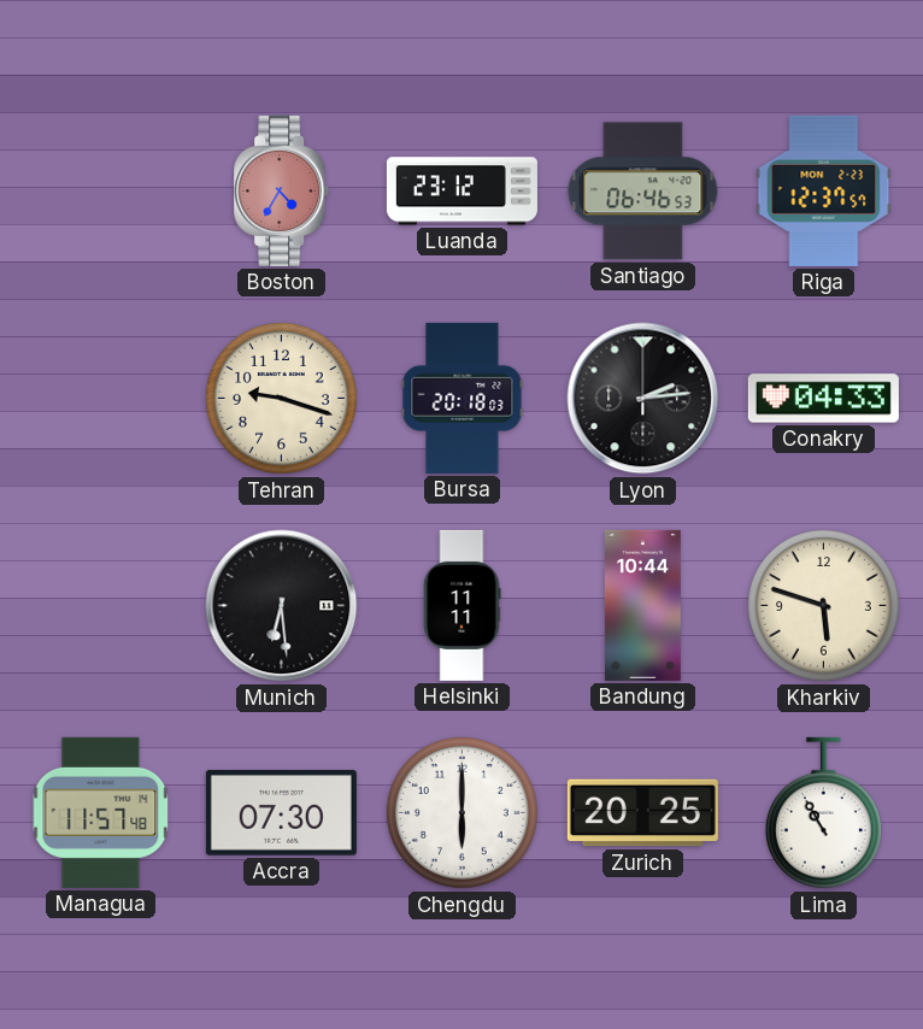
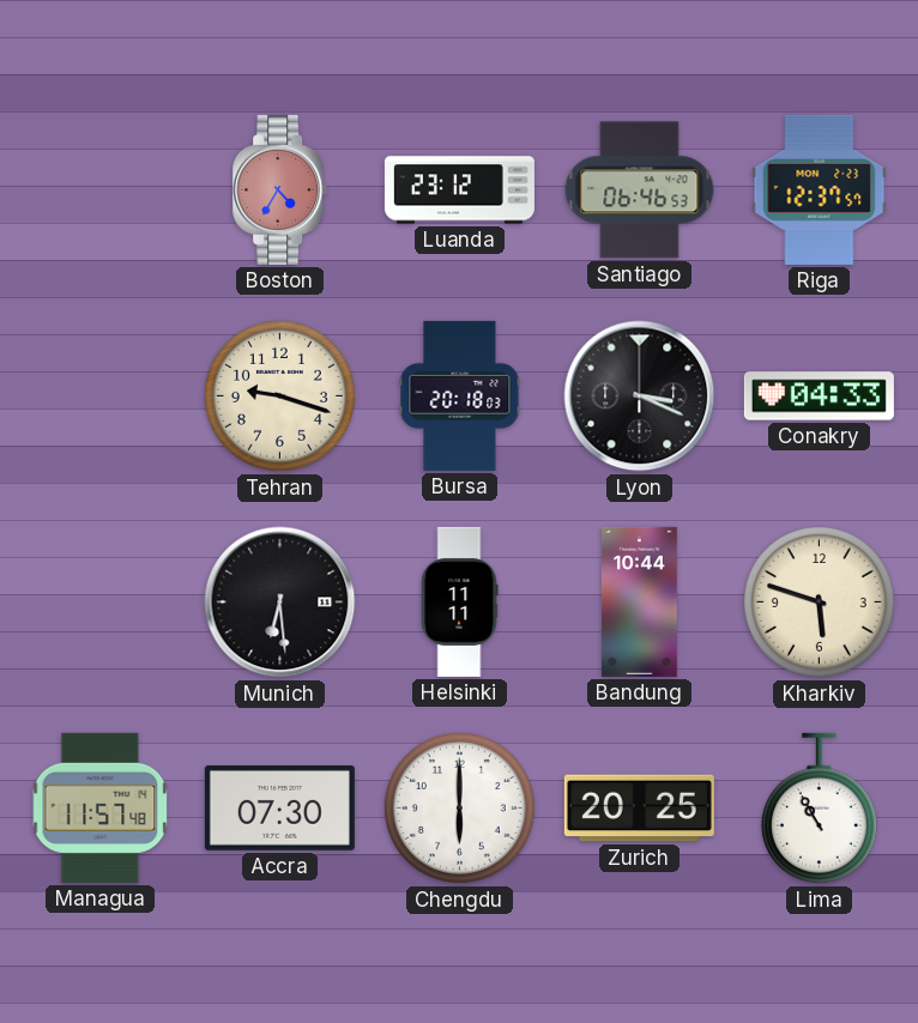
Lyon: 2:14 -> 3:19
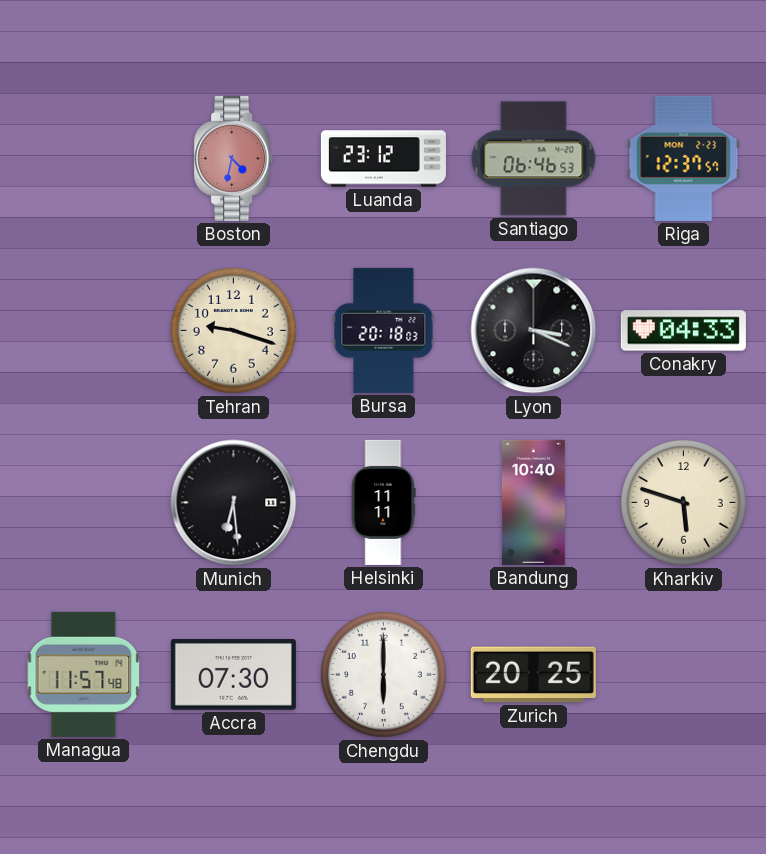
Boston: 4:35 -> 4:32
Bandung: 10:44 -> 10:40
Lima: 10:55 -> none
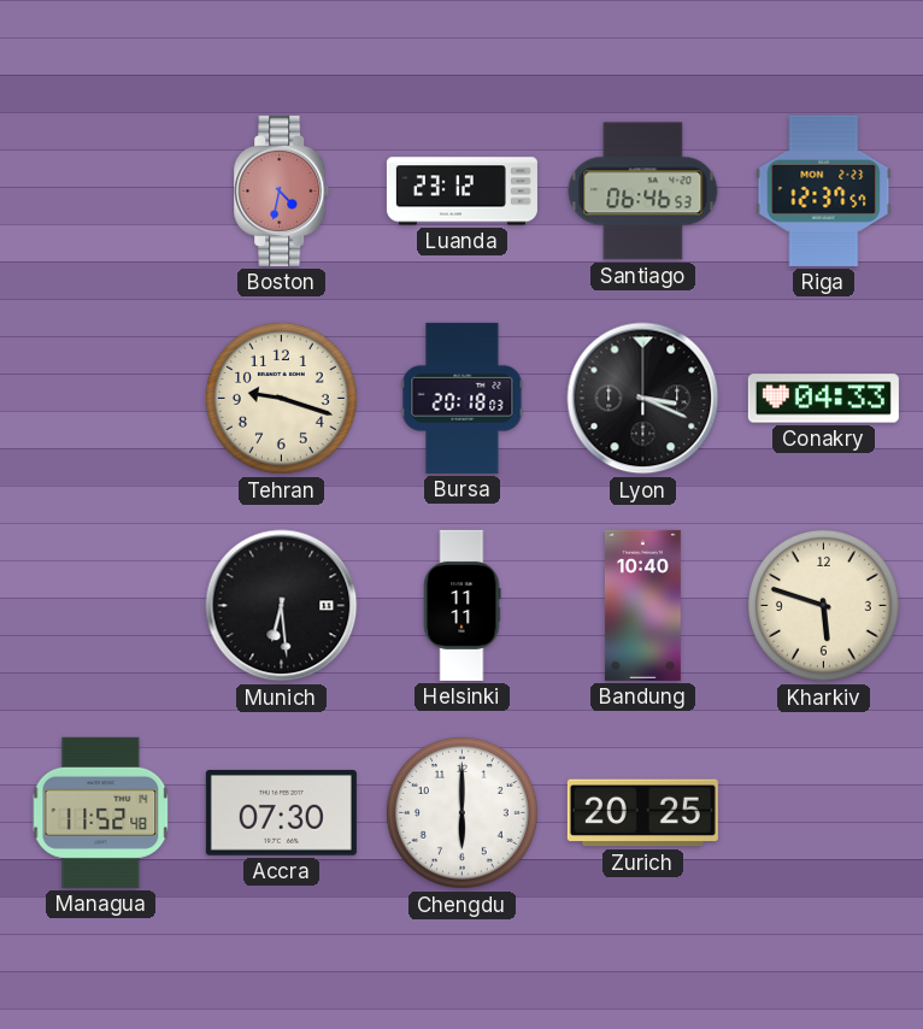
Managua: 11:57 -> 11:52
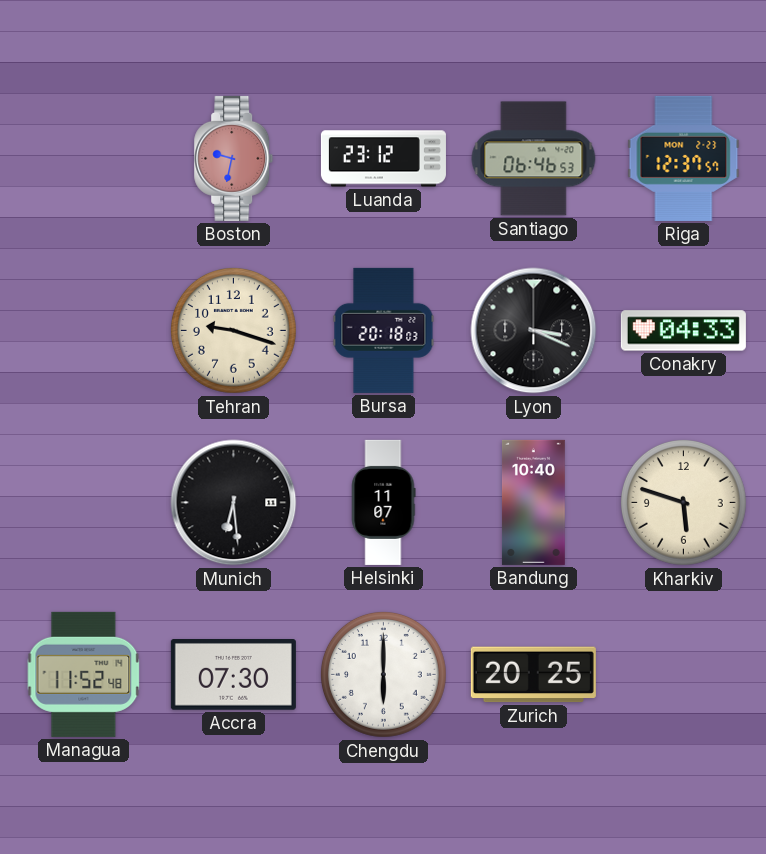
Boston: 4:32 -> 9:32
Helsinki: 11:11 -> 11:07
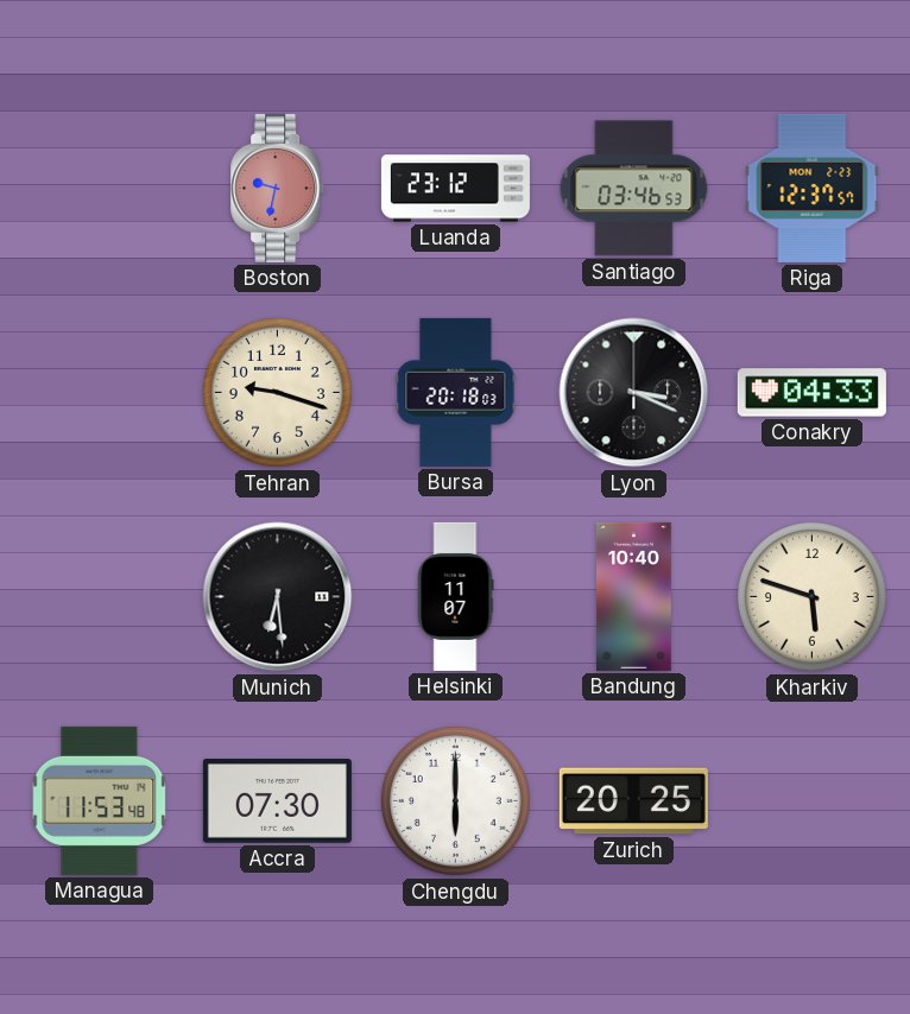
Santiago: 06:46 -> 03:46
Managua: 11:52 -> 11:53
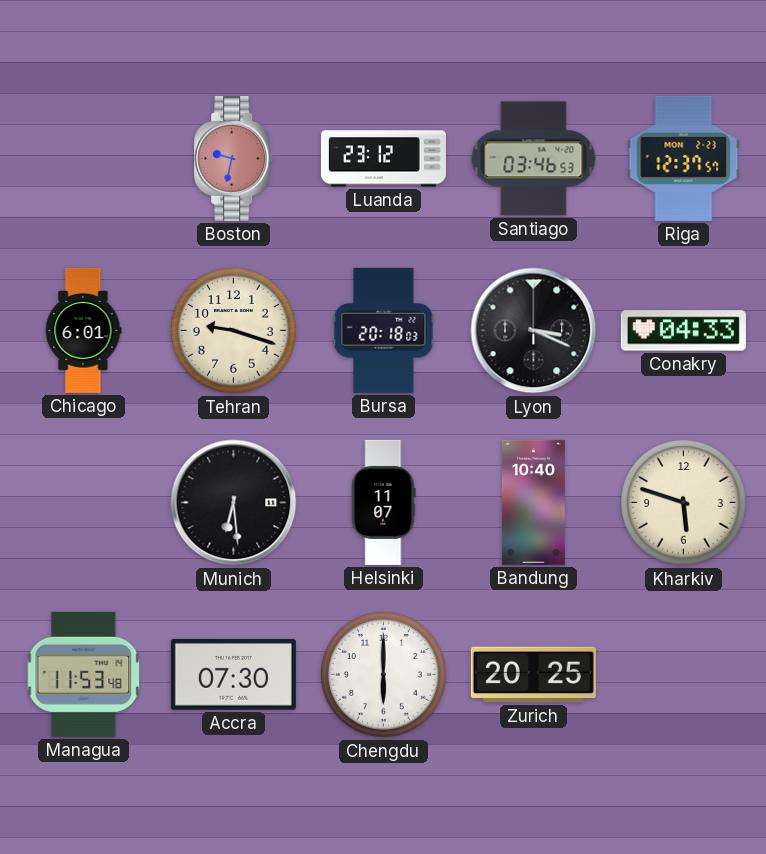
Chicago: none -> 6:01
